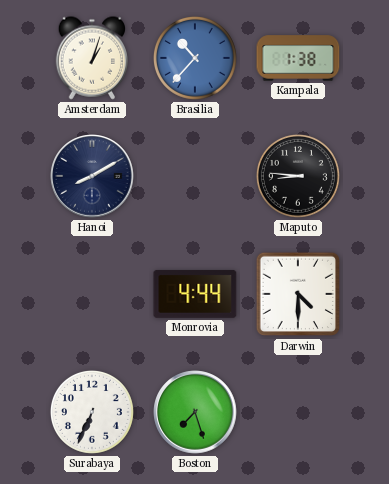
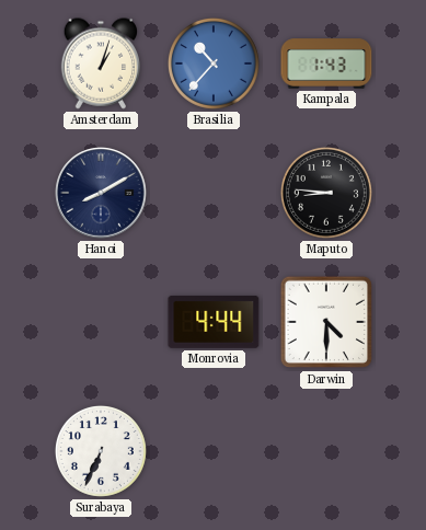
Kampala: 1:38 -> 1:43
Boston: 7:27 -> none
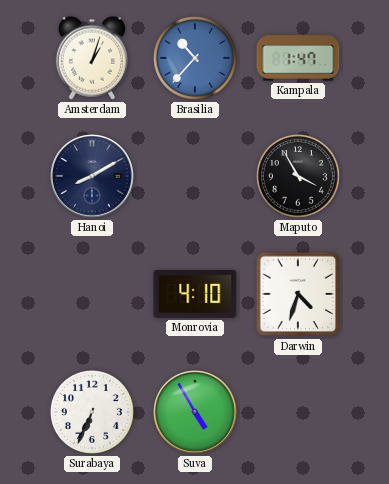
Kampala: 1:43 -> 1:47
Maputo: 8:46 -> 3:55
Monrovia: 4:44 -> 4:10
Darwin: 4:30 -> 4:33
Suva: none -> 4:55
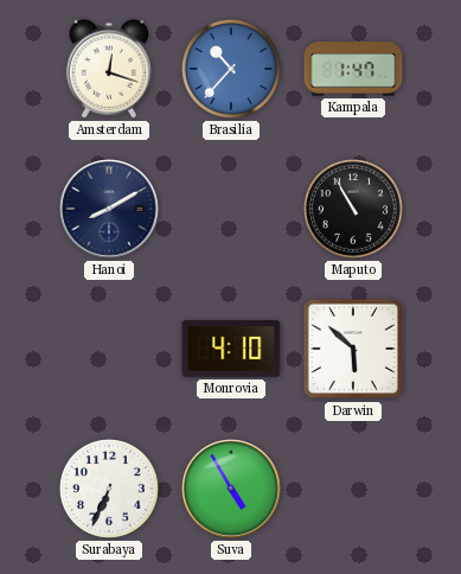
Amsterdam: 1:03 -> 12:18
Maputo: 3:55 -> 10:55
Darwin: 4:33 -> 5:52
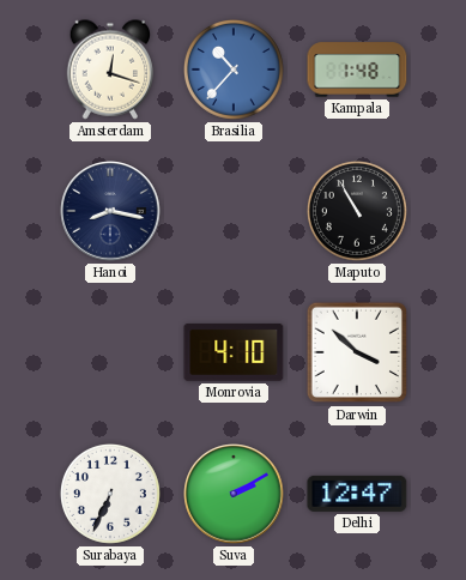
Kampala: 1:47 -> 1:48
Hanoi: 8:10 -> 8:17
Darwin: 5:52 -> 3:52
Suva: 4:55 -> 2:10
Delhi: none -> 12:47
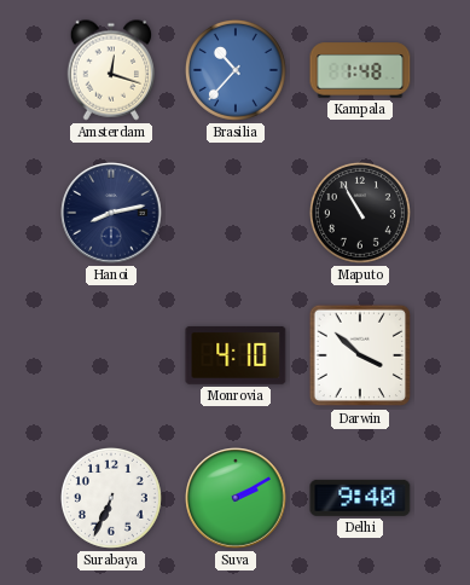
Hanoi: 8:17 -> 8:13
Delhi: 12:47 -> 9:40
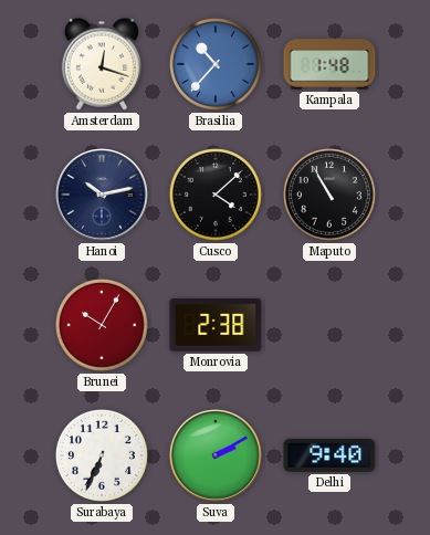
Hanoi: 8:13 -> 10:13
Cusco: none -> 4:08
Brunei: none -> 10:05
Monrovia: 4:10 -> 2:38
Darwin: 3:52 -> none
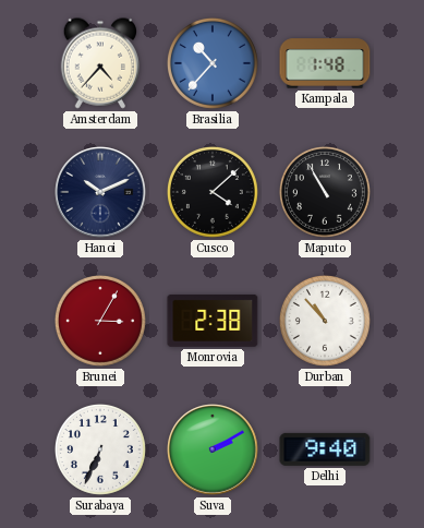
Amsterdam: 12:18 -> 4:37
Hanoi: 10:13 -> 10:11
Brunei: 10:05 -> 3:05
Durban: none -> 10:53
